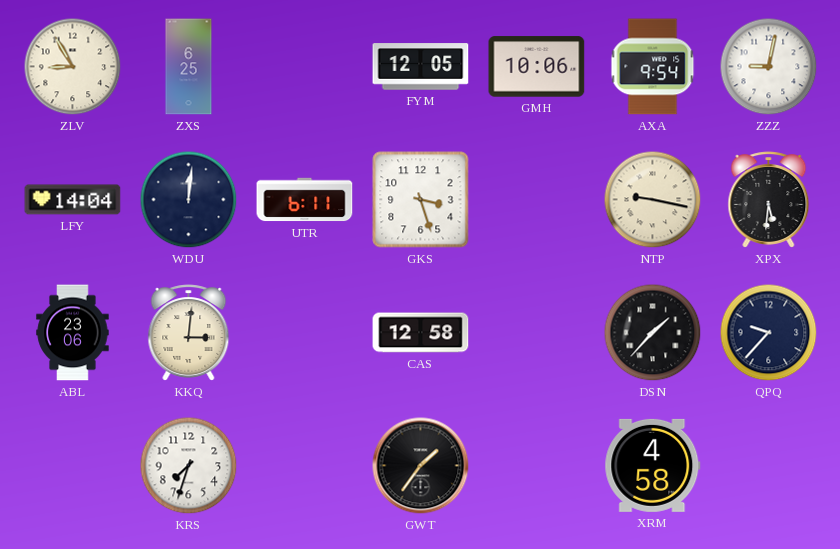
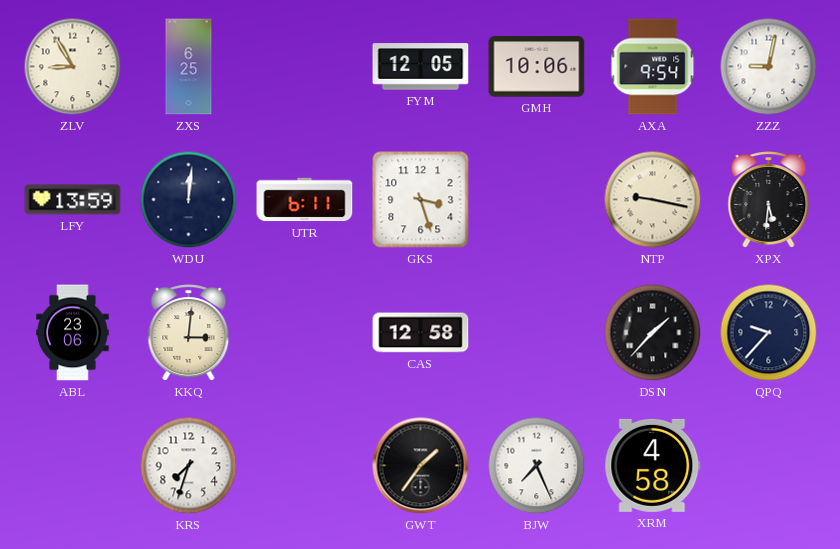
LFY: 14:04 -> 13:59
BJW: none -> 7:26
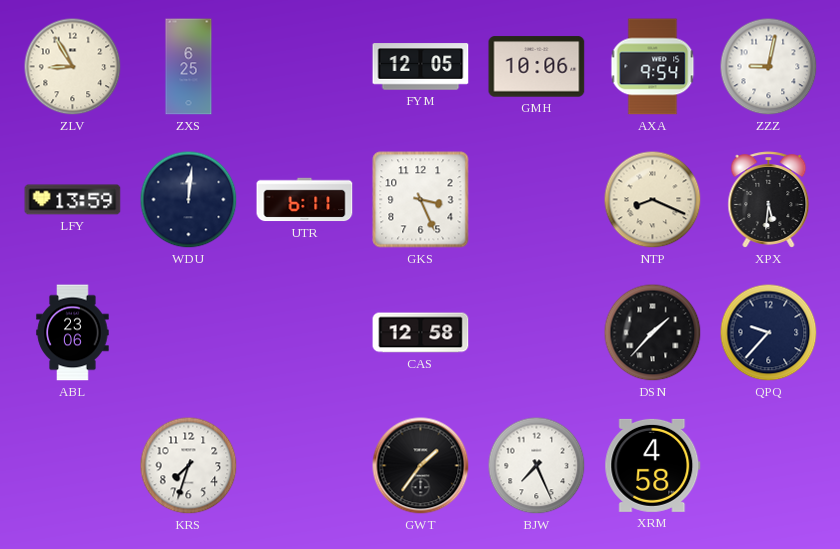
GKS: 3:27 -> 3:26
NTP: 9:17 -> 8:19
KKQ: 3:01 -> none
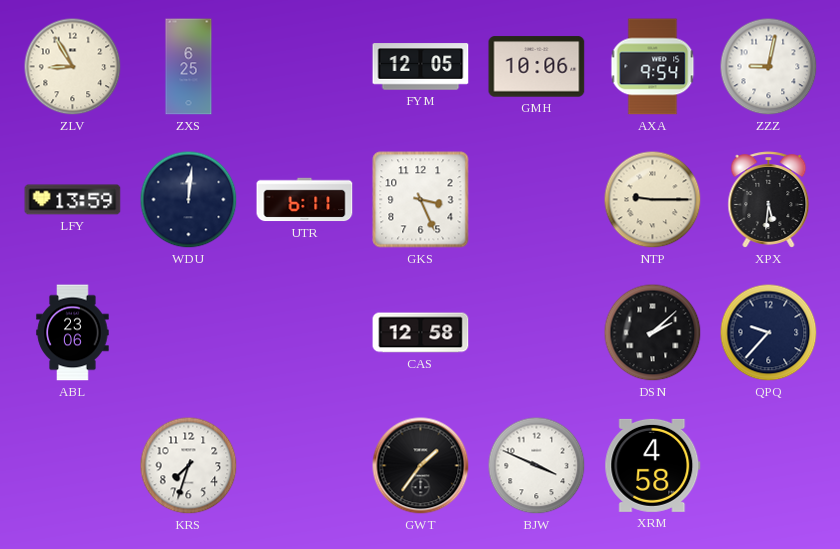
NTP: 8:19 -> 9:15
DSN: 1:37 -> 2:08
BJW: 7:26 -> 3:49
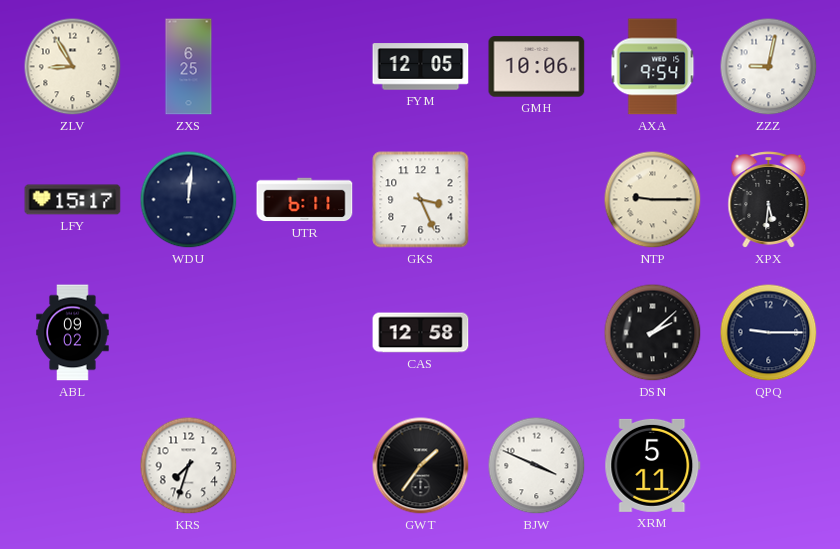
LFY: 13:59 -> 15:17
ABL: 23:06 -> 09:02
QPQ: 9:37 -> 9:15
XRM: 4:58 -> 5:11
